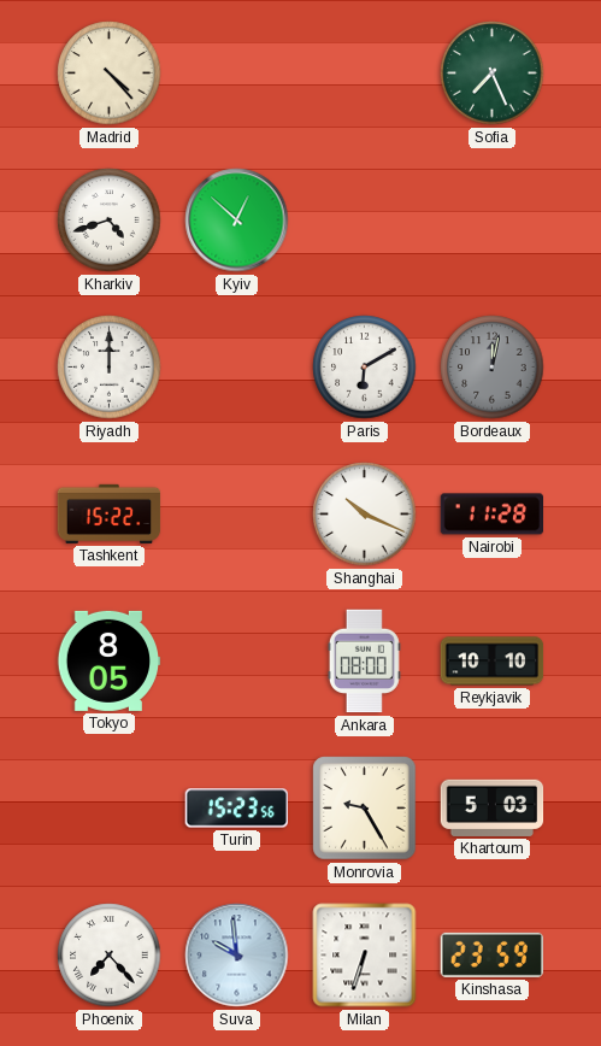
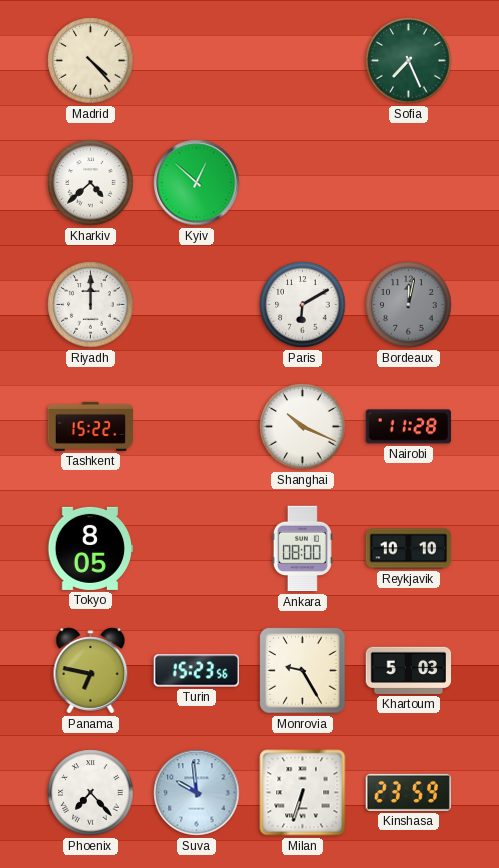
Kharkiv: 4:42 -> 4:38
Panama: none -> 6:47
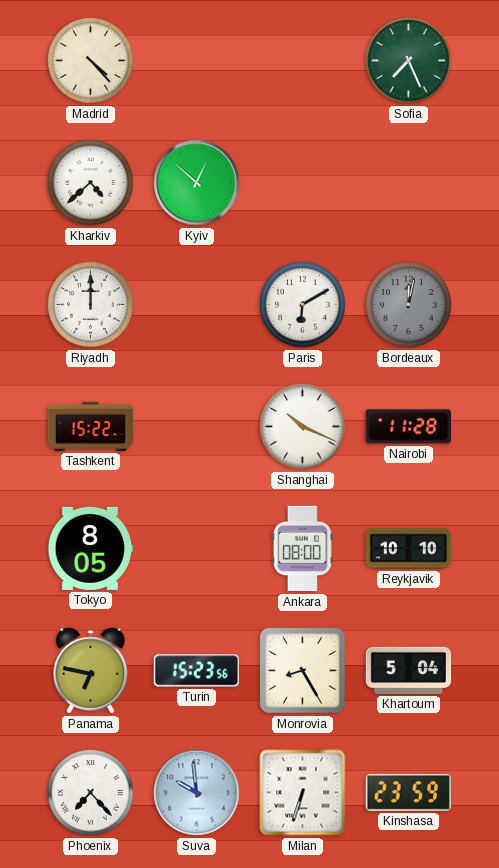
Monrovia: 9:25 -> 8:25
Khartoum: 5:03 -> 5:04
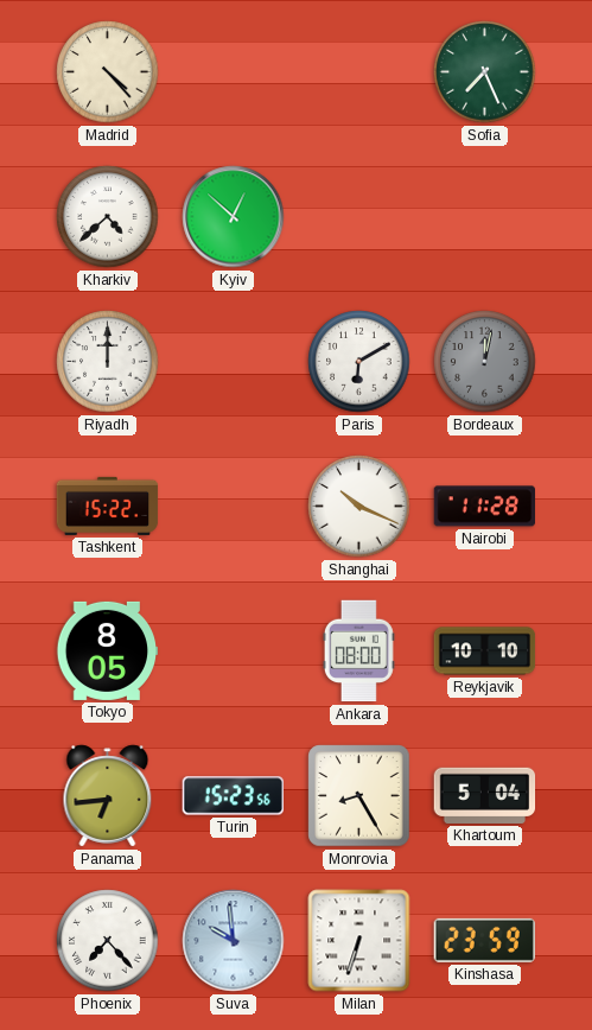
Panama: 6:47 -> 6:44
